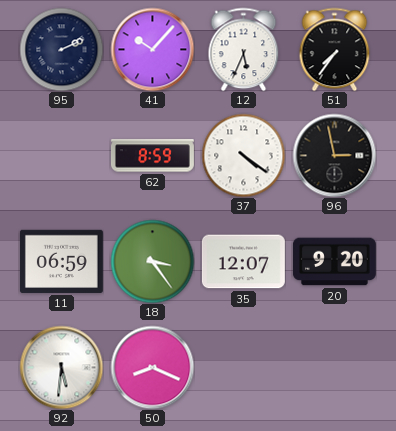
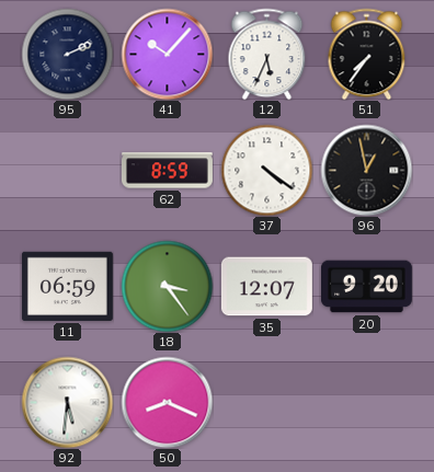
96: 2:58 -> 12:58
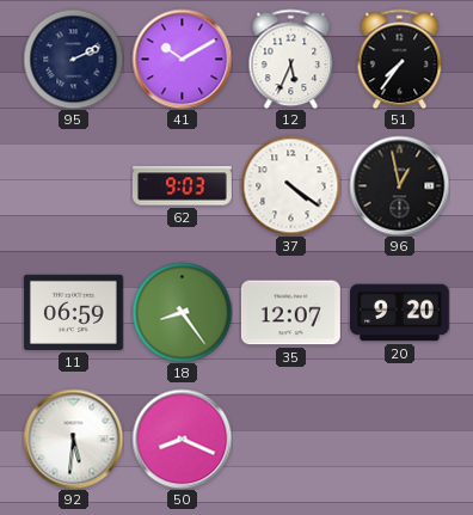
41: 10:07 -> 10:10
62: 8:59 -> 9:03
18: 3:24 -> 8:24
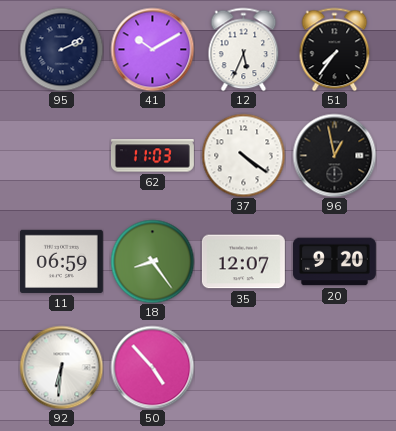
62: 9:03 -> 11:03
92: 5:31 -> 6:31
50: 8:19 -> 4:53
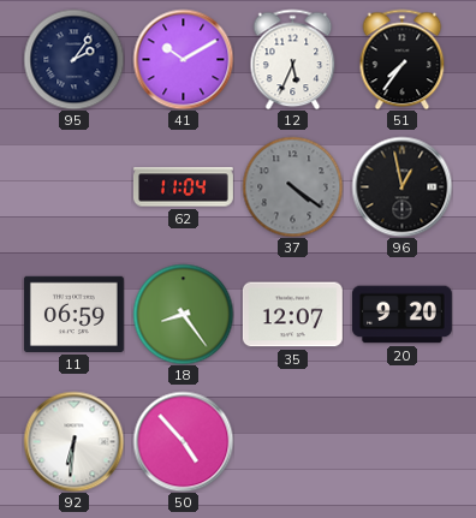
95: 2:11 -> 2:06
62: 11:03 -> 11:04
37 dial: white -> grey
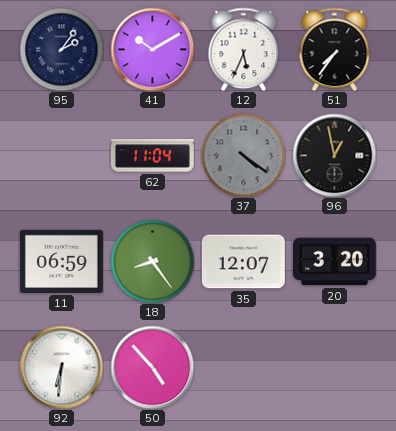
20: 9:20 -> 3:20
